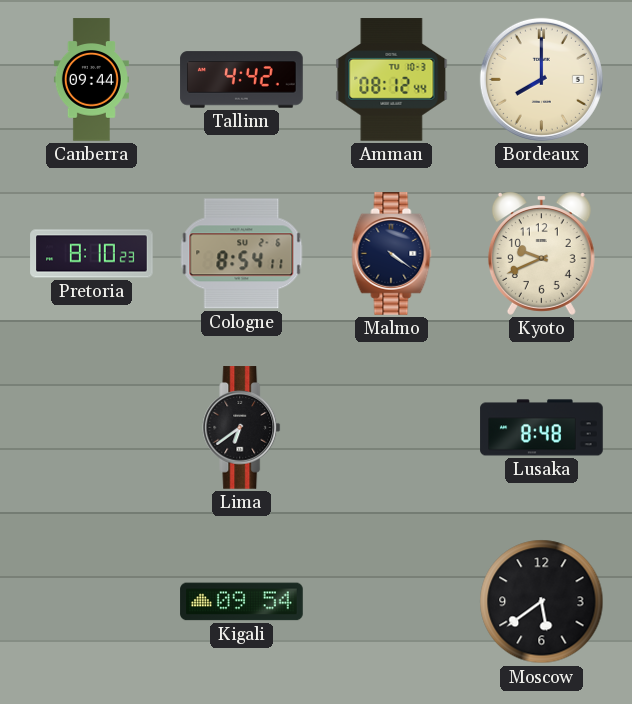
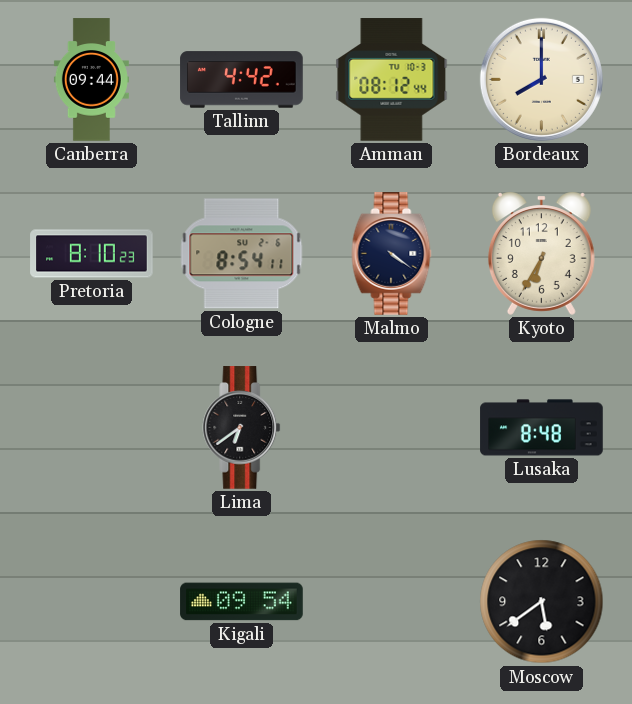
Kyoto: 9:41 -> 6:35
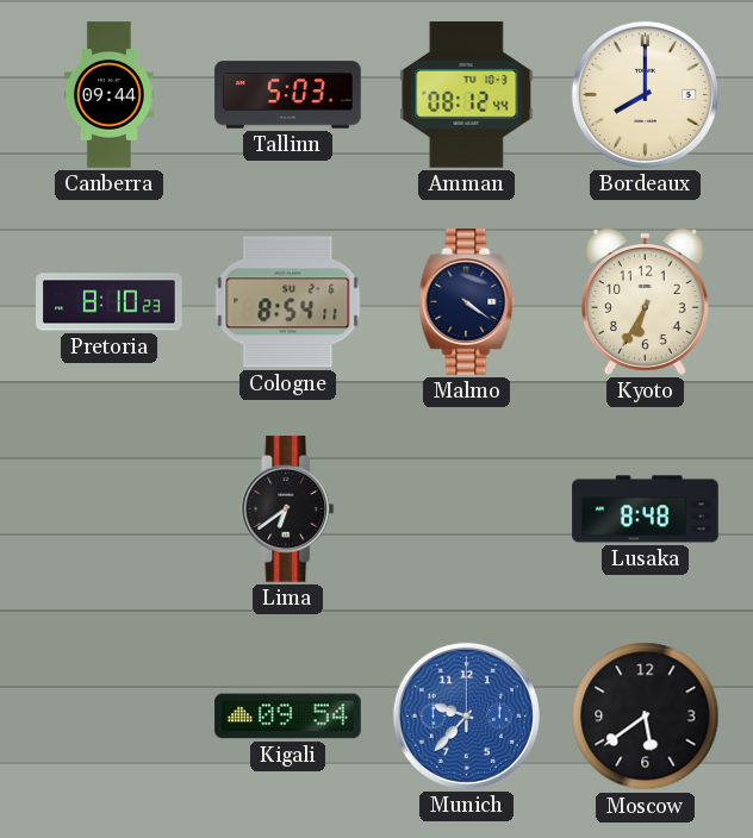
Tallinn: 4:42 -> 5:03
Munich: none -> 9:37
